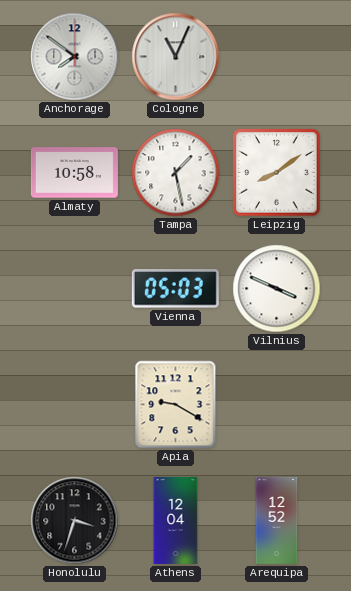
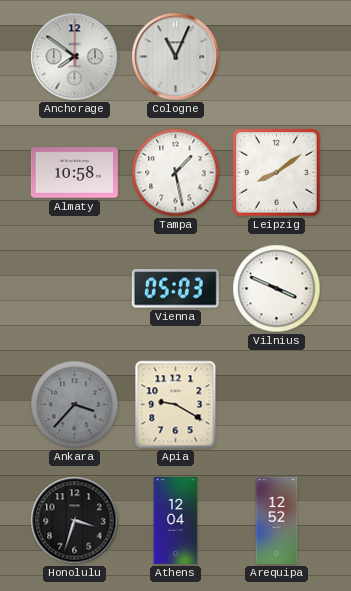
Ankara: none -> 3:37
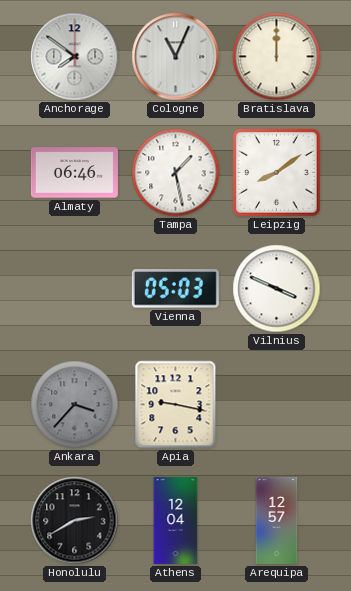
Bratislava: none -> 12:00
Almaty: 10:58 -> 06:46
Apia: 9:20 -> 9:17
Honolulu: 3:33 -> 2:40
Arequipa: 12:52 -> 12:57
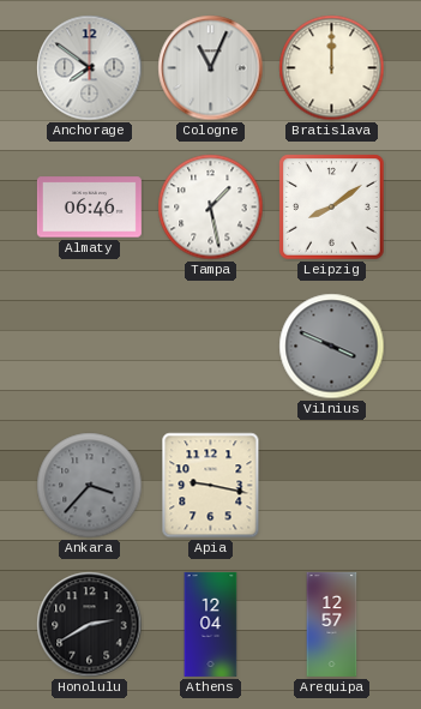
Vienna: 05:03 -> none
Vilnius dial: white -> grey
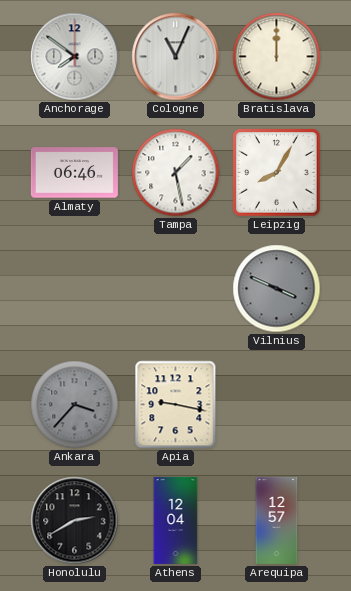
Leipzig: 8:09 -> 8:05
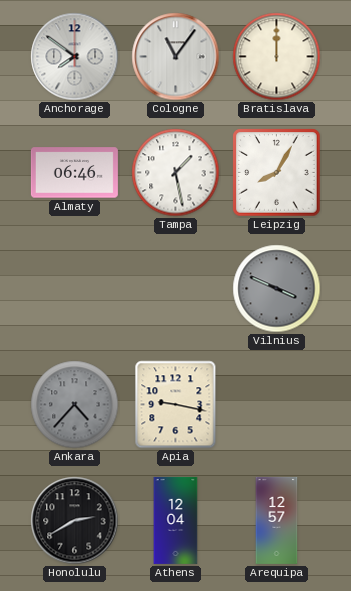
Cologne: 11:04 -> 11:06
Ankara: 3:37 -> 4:37
